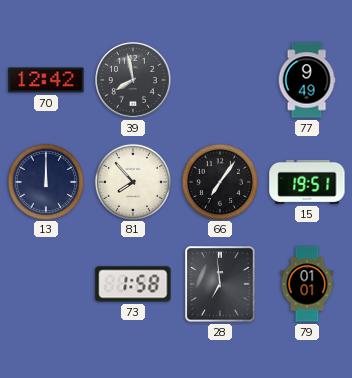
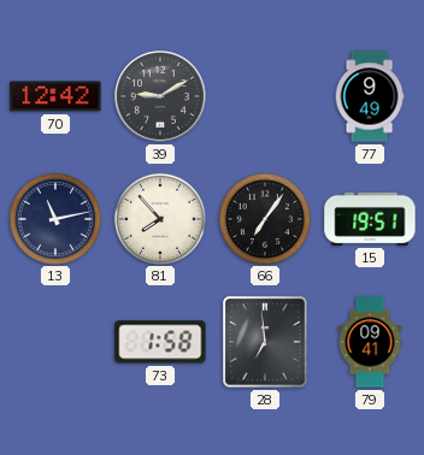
39: 7:58 -> 9:10
13: 12:00 -> 11:13
79: 01:01 -> 09:41
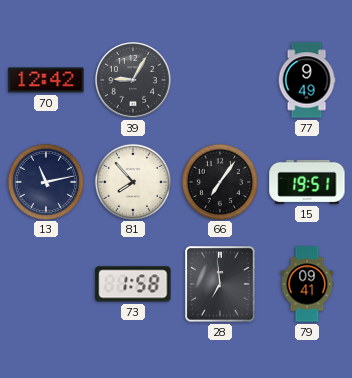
39: 9:10 -> 9:05
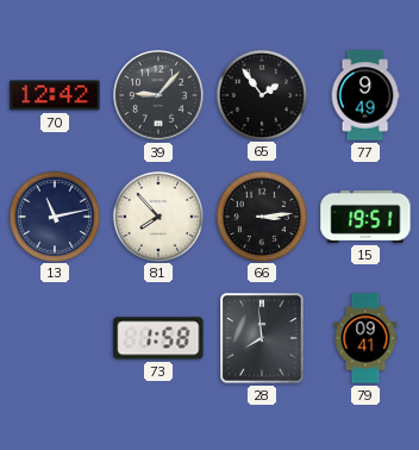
39: 9:05 -> 9:07
65: none -> 1:54
66: 7:06 -> 3:14
28: 6:59 -> 7:59
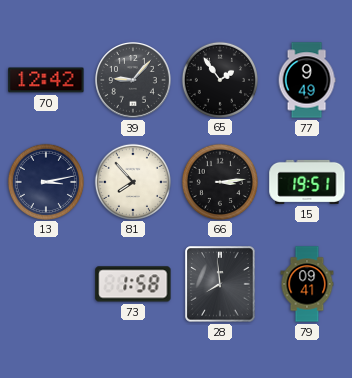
13: 11:13 -> 3:13
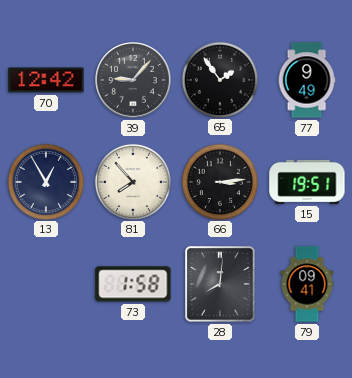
13: 3:13 -> 12:55
28: 7:59 -> 8:01
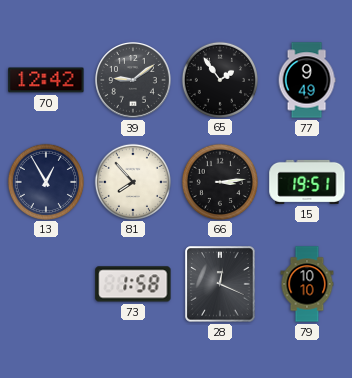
39: 9:07 -> 9:09
28: 8:01 -> 12:19
79: 09:41 -> 10:10
